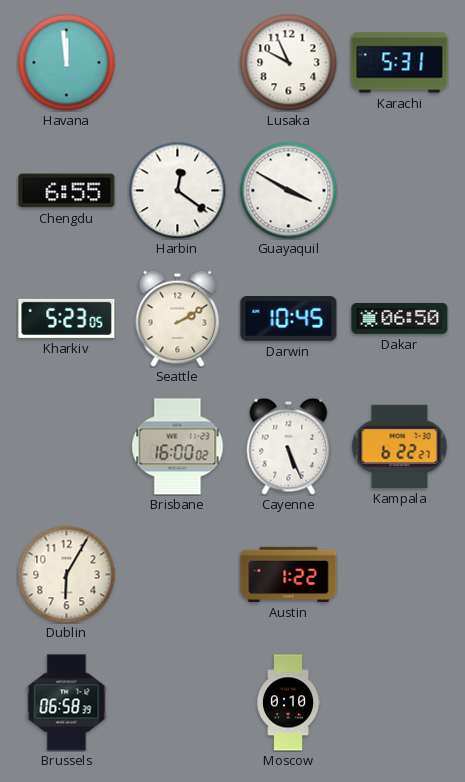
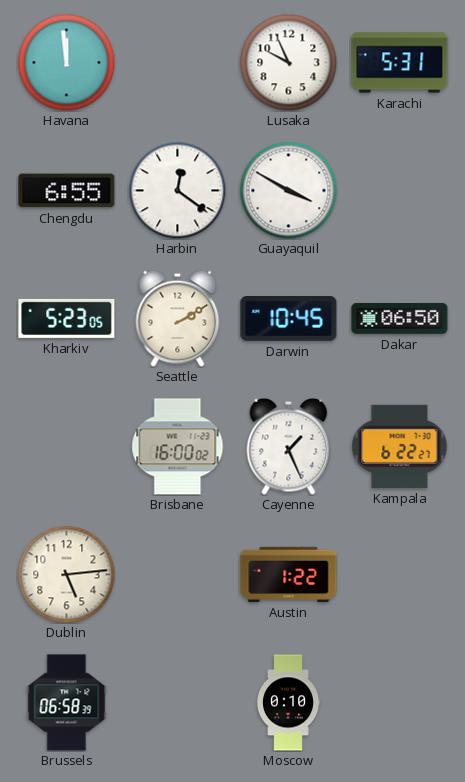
Cayenne: 5:26 -> 1:26
Dublin: 6:05 -> 5:14
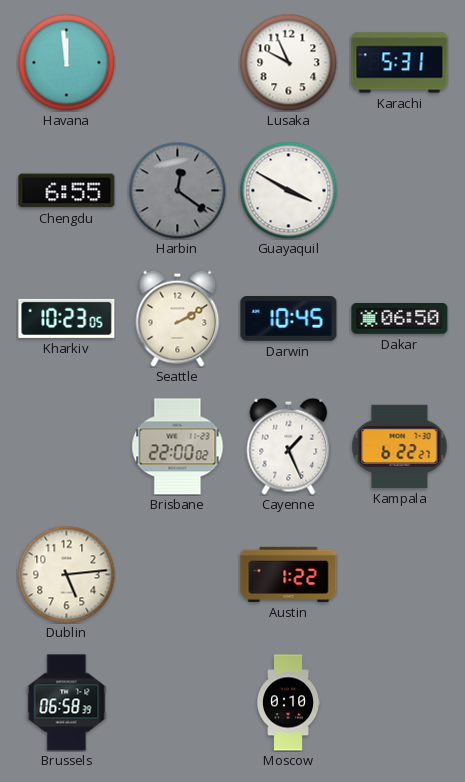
Harbin dial: white -> grey
Kharkiv: 5:23 -> 10:23
Brisbane: 16:00 -> 22:00
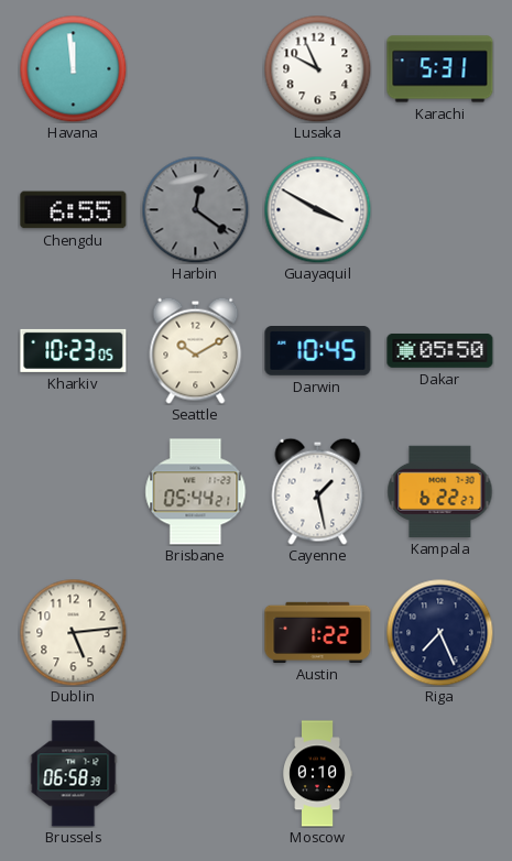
Seattle: 2:10 -> 10:10
Dakar: 06:50 -> 05:50
Brisbane: 22:00 -> 05:44
Cayenne: 1:26 -> 1:28
Riga: none -> 7:26
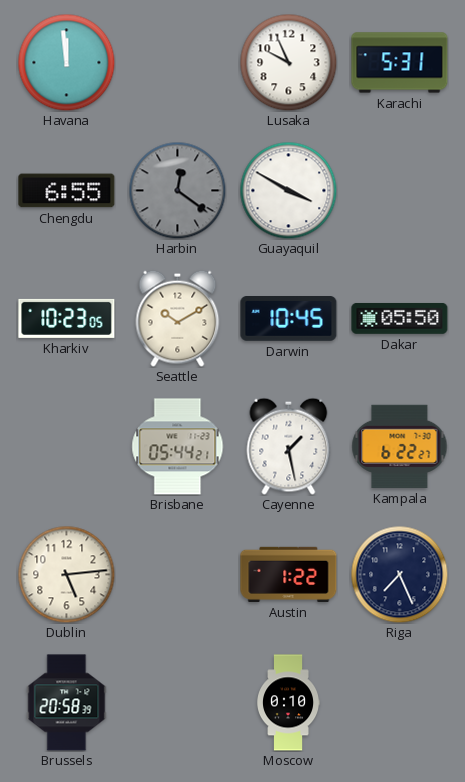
Brussels: 06:58 -> 20:58
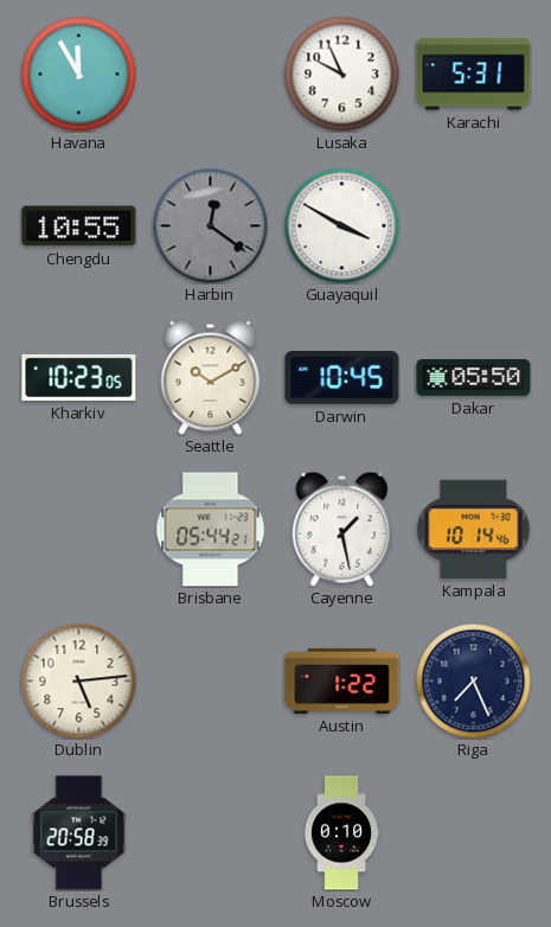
Havana: 11:59 -> 11:55
Chengdu: 6:55 -> 10:55
Kampala: 6:22 -> 10:14
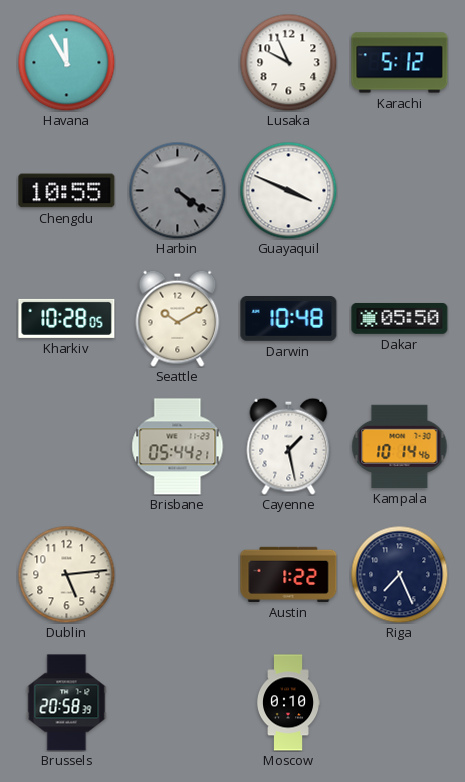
Karachi: 5:31 -> 5:12
Harbin: 12:21 -> 4:21
Guayaquil: 3:50 -> 3:49
Kharkiv: 10:23 -> 10:28
Darwin: 10:45 -> 10:48
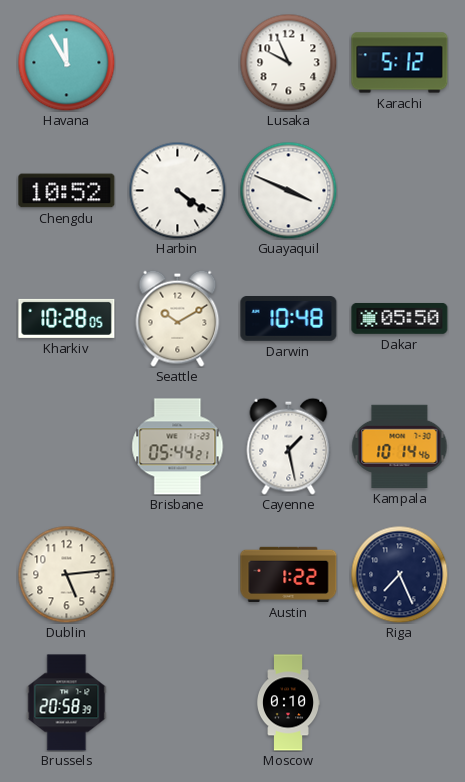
Chengdu: 10:55 -> 10:52
Harbin dial: grey -> white
